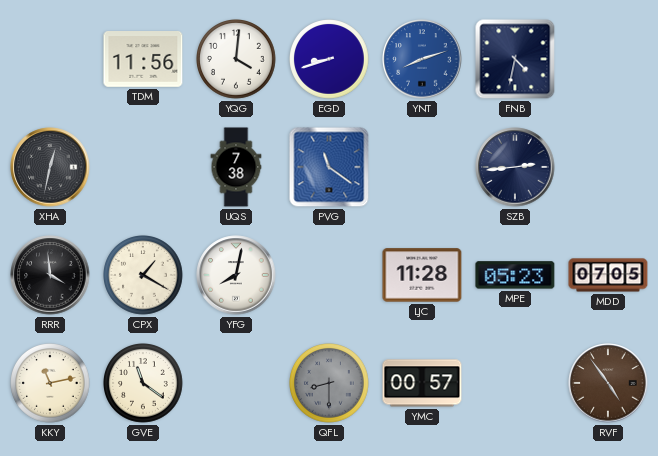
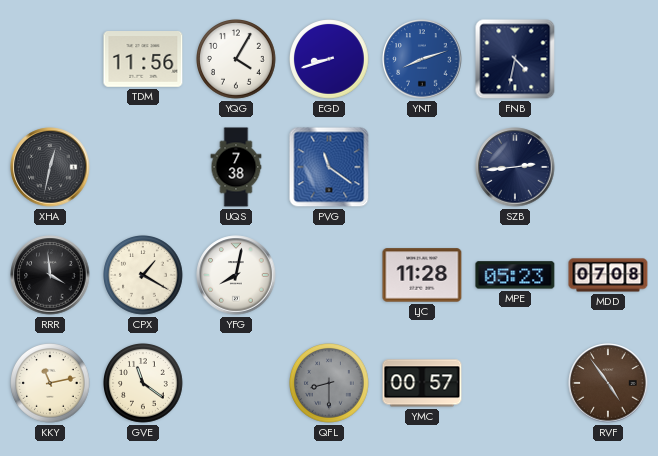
YQG: 4:01 -> 4:05
MDD: 07:05 -> 07:08
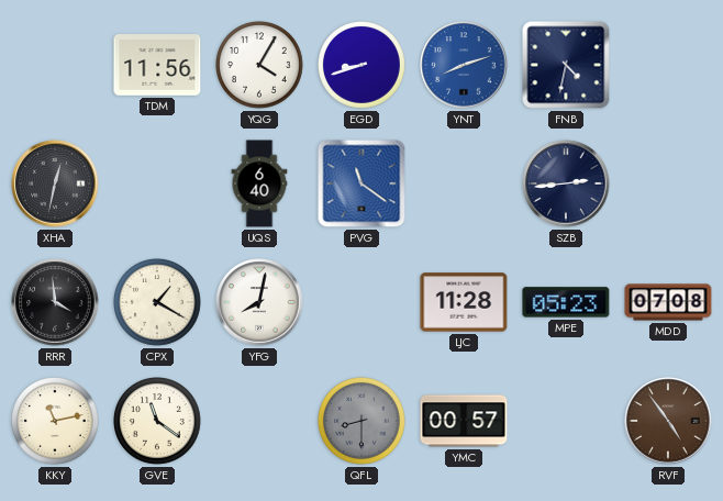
UQS: 7:38 -> 6:40
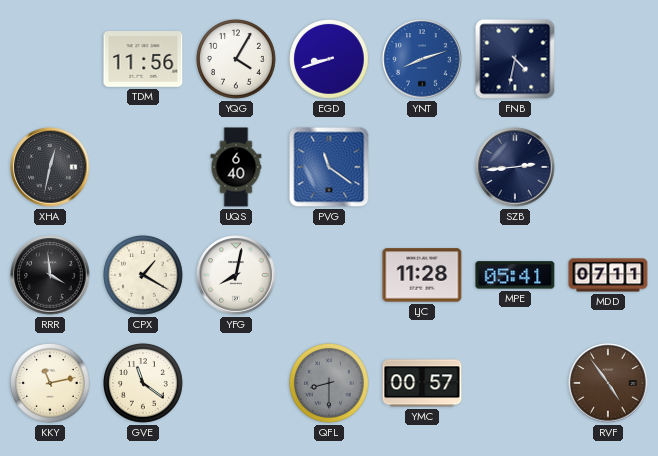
MPE: 05:23 -> 05:41
MDD: 07:08 -> 07:11
